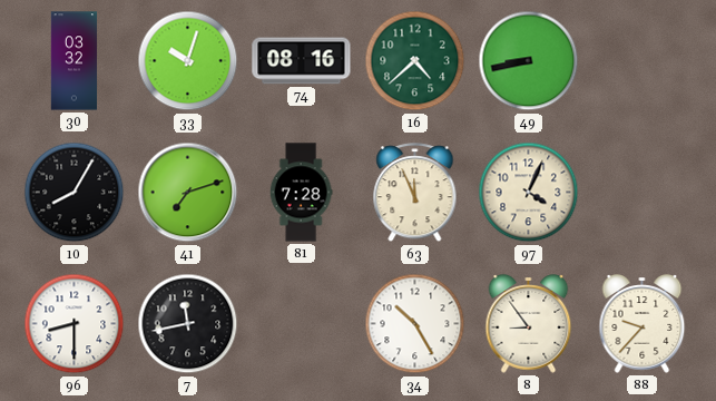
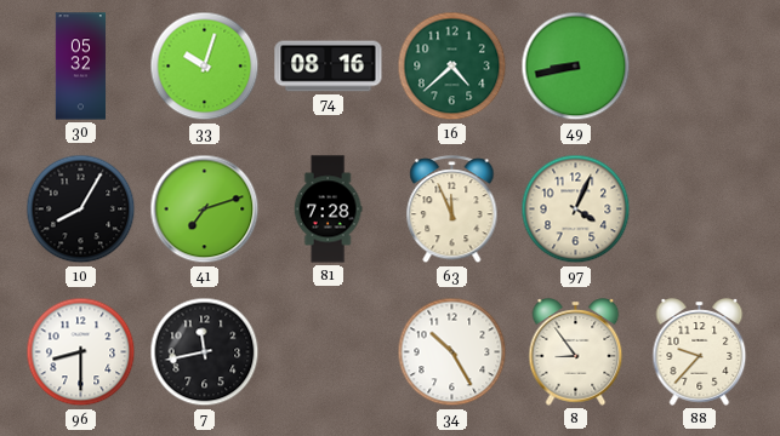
30: 03:32 -> 05:32
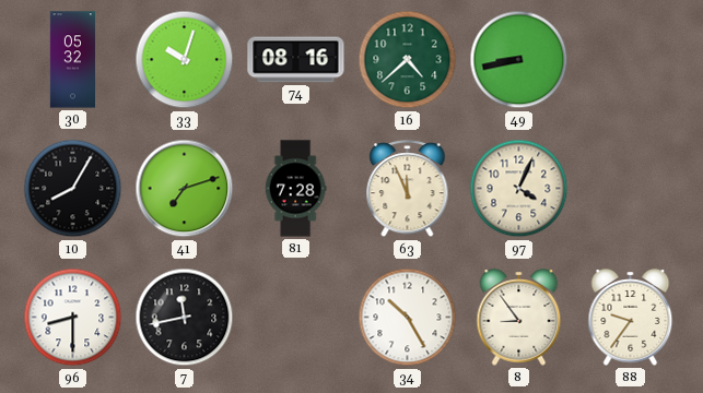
88: 9:37 -> 9:36
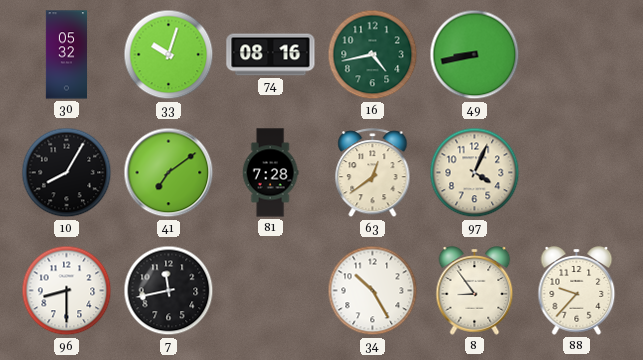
16: 4:38 -> 4:43
41: 7:12 -> 7:09
63: 11:56 -> 12:39
88: 9:36 -> 9:37
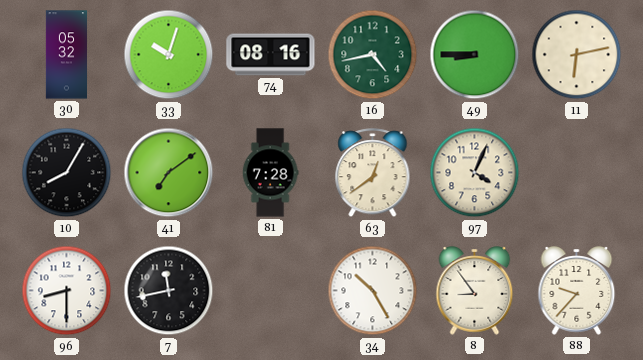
49: 8:43 -> 8:45
11: none -> 6:13
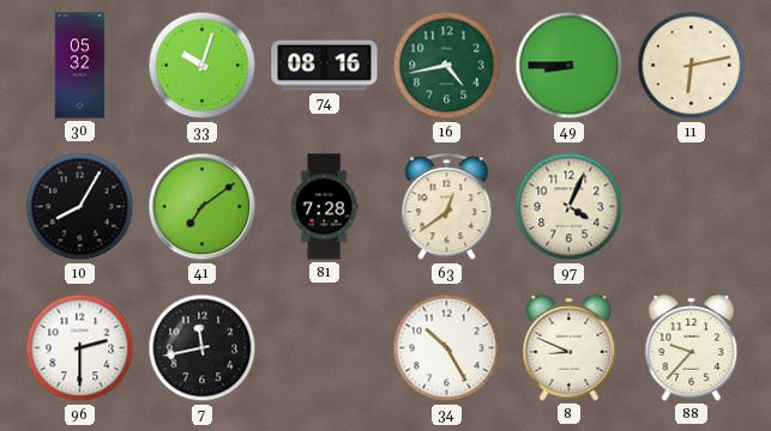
96: 8:30 -> 2:30
8: 8:54 -> 8:49
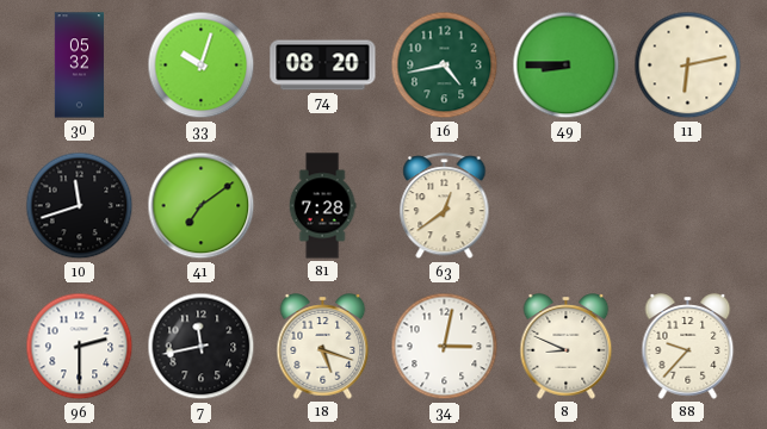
74: 08:16 -> 08:20
10: 8:05 -> 11:42
97: 4:04 -> none
18: none -> 5:18
34: 10:25 -> 3:02
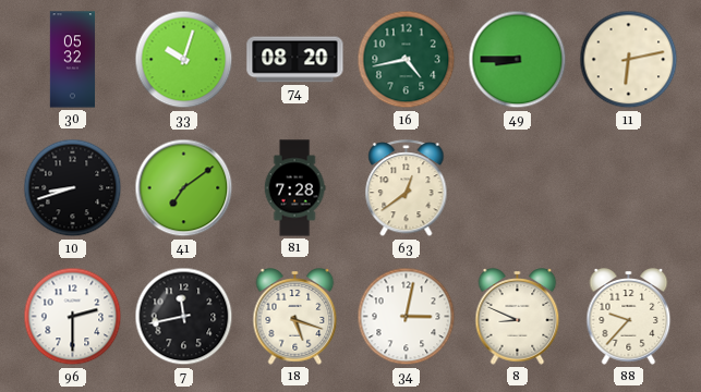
10: 11:42 -> 8:42
